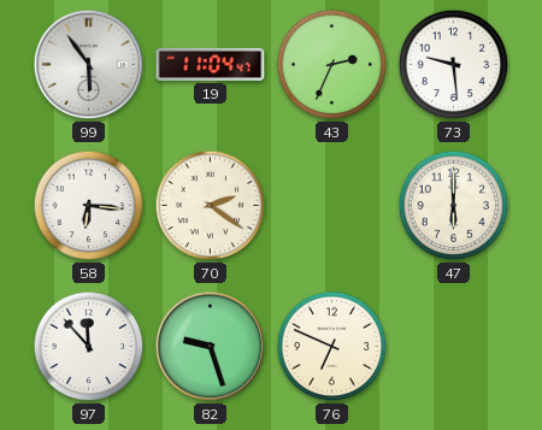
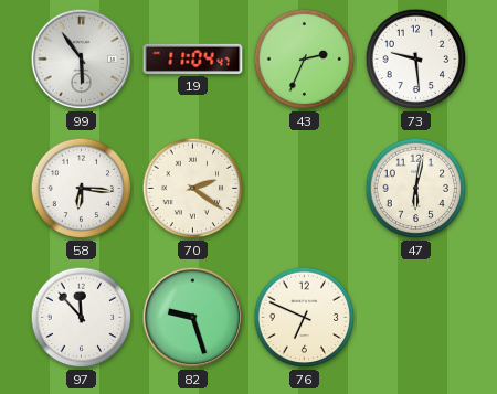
47: 6:00 -> 6:02
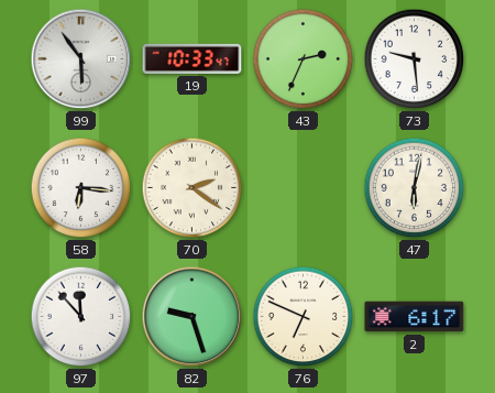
19: 11:04 -> 10:33
2: none -> 6:17
